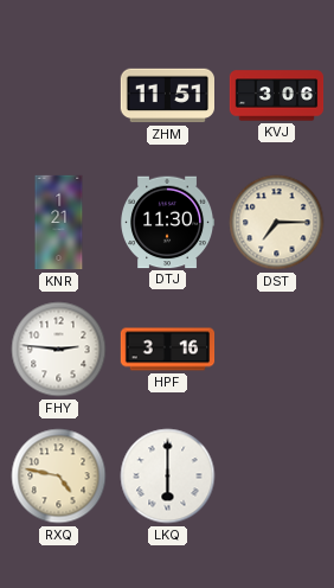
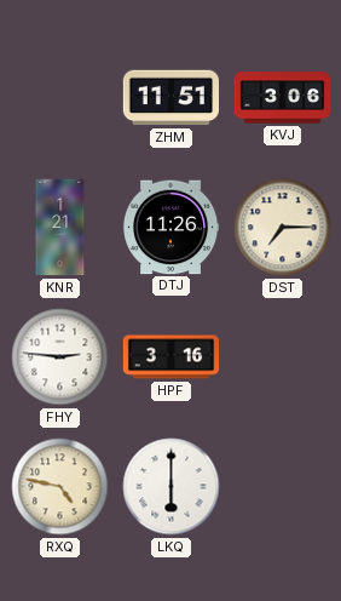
DTJ: 11:30 -> 11:26
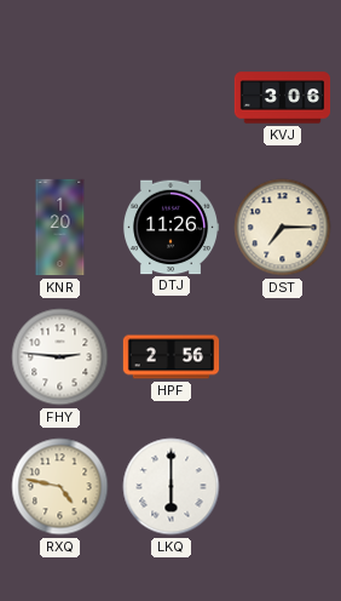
ZHM: 11:51 -> none
KNR: 1:21 -> 1:20
HPF: 3:16 -> 2:56
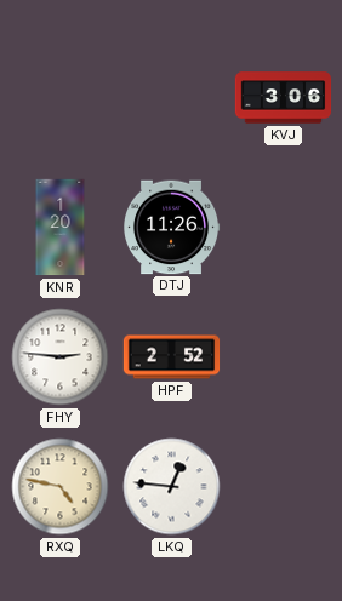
DST: 7:15 -> none
HPF: 2:56 -> 2:52
LKQ: 6:00 -> 12:46
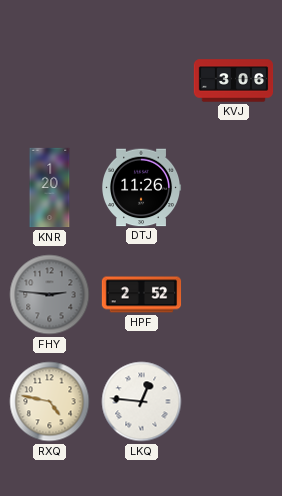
FHY dial: white -> grey
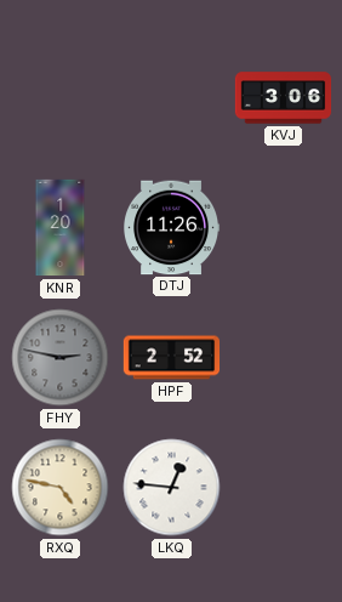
FHY: 2:46 -> 2:47
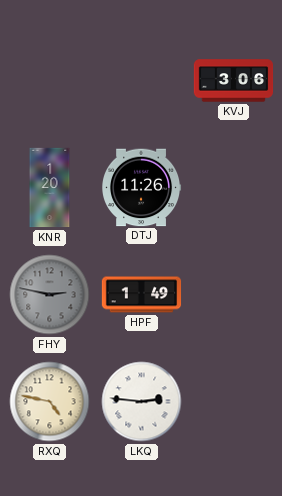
HPF: 2:52 -> 1:49
LKQ: 12:46 -> 2:46
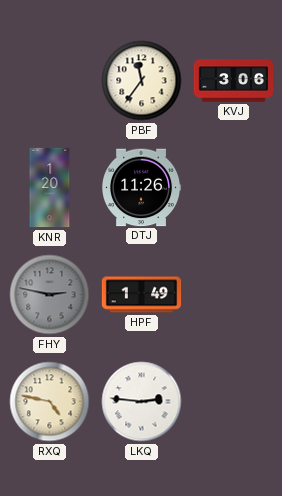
PBF: none -> 11:36
